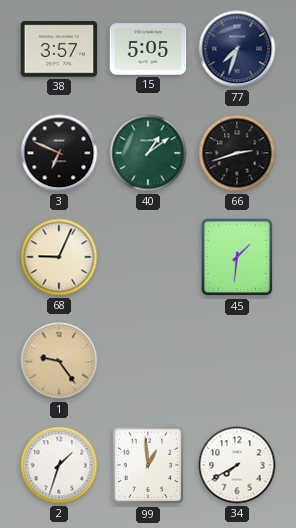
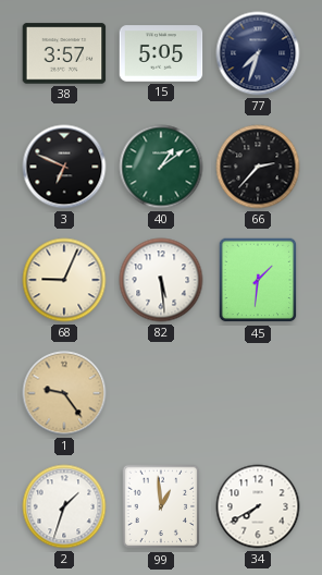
66: 2:42 -> 2:37
82: none -> 5:29
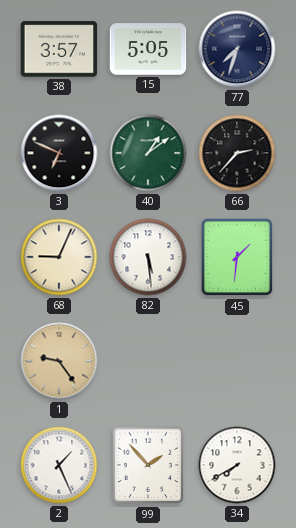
2: 1:33 -> 1:26
99: 12:59 -> 1:53
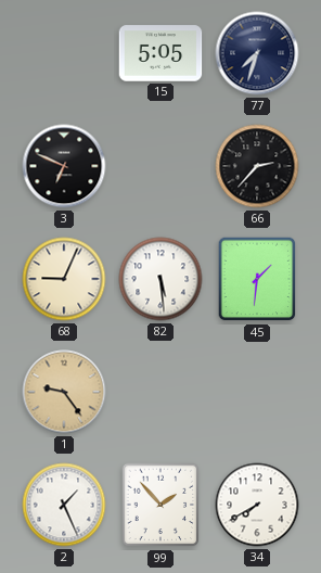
38: 3:57 -> none
40: 1:09 -> none
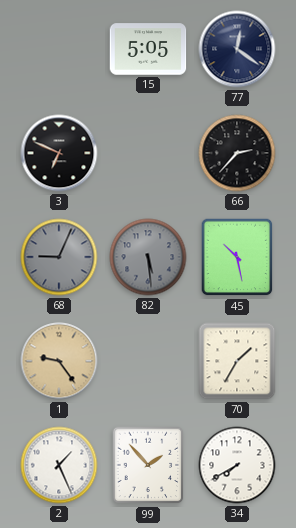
77: 7:33 -> 12:21
68 dial: cream -> grey
82 dial: white -> grey
45: 1:31 -> 10:28
70: none -> 1:35
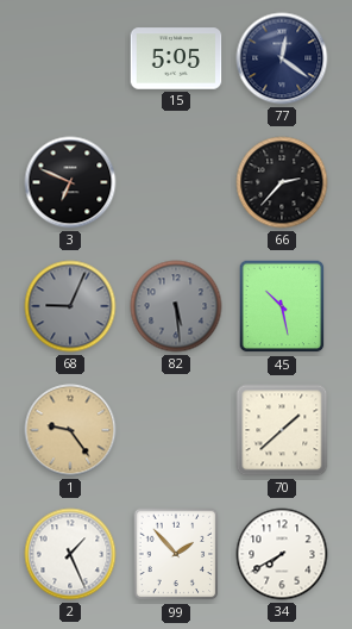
70: 1:35 -> 1:38
